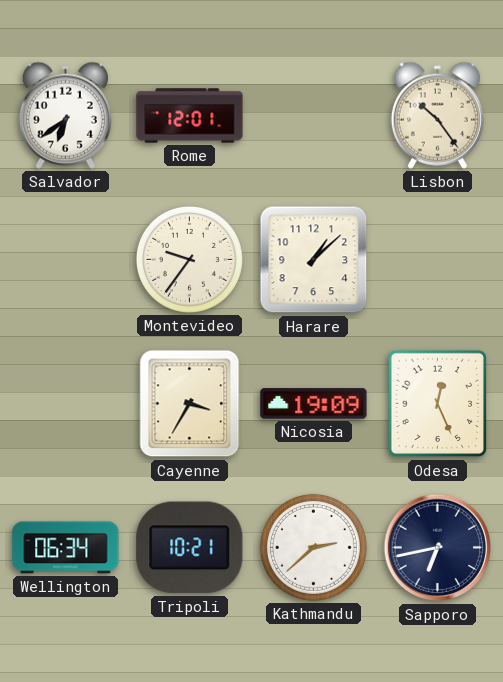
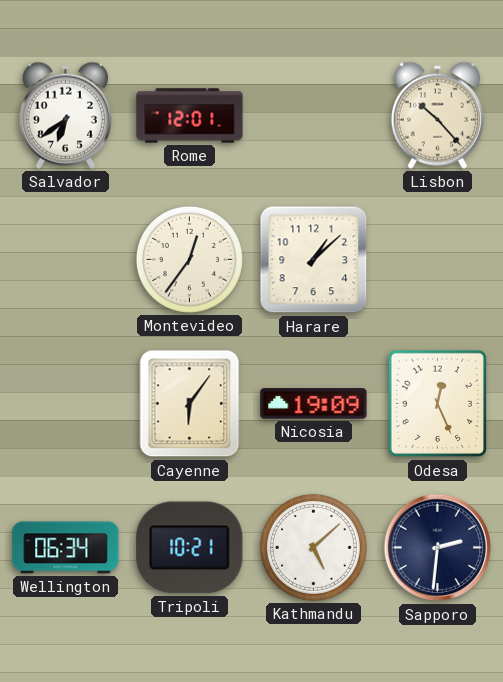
Lisbon: 10:24 -> 10:23
Montevideo: 9:36 -> 12:36
Cayenne: 3:35 -> 6:06
Kathmandu: 2:38 -> 5:08
Sapporo: 6:43 -> 2:31
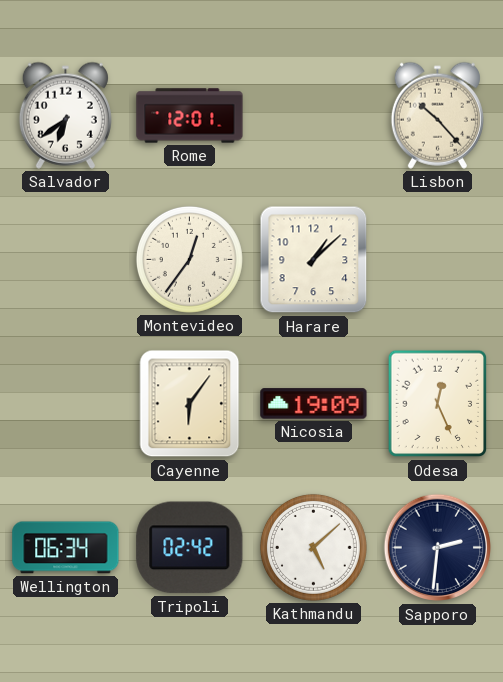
Tripoli: 10:21 -> 02:42
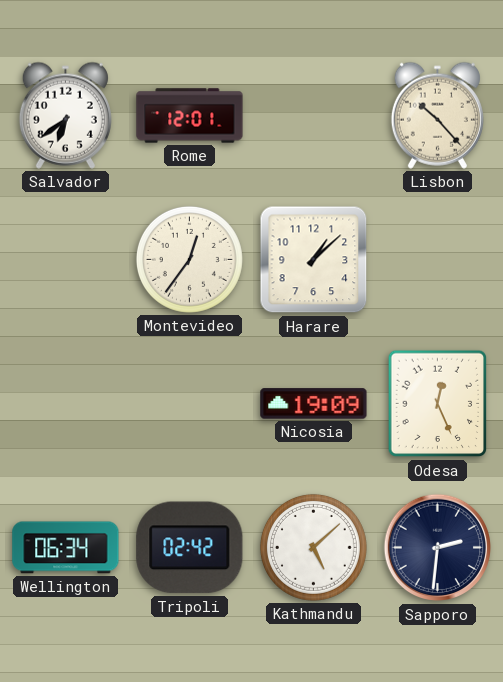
Cayenne: 6:06 -> none
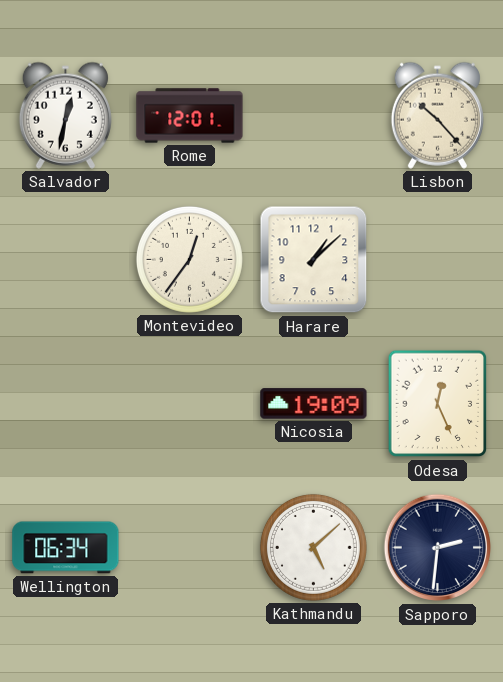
Salvador: 6:39 -> 12:32
Tripoli: 02:42 -> none
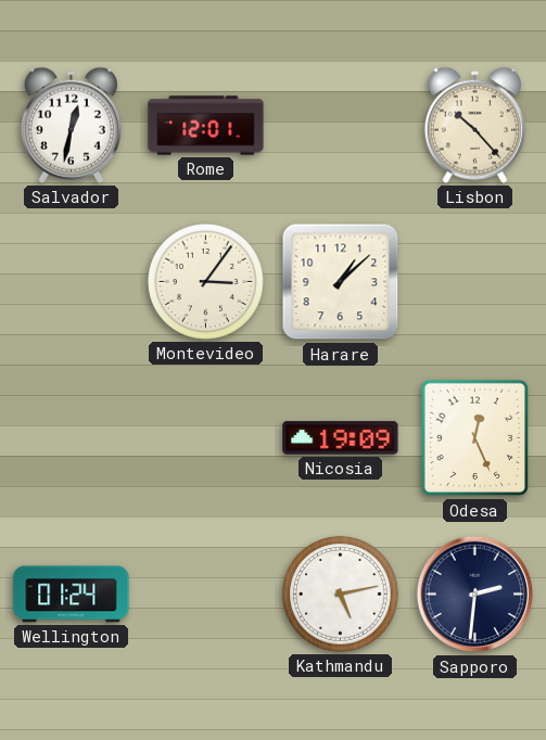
Montevideo: 12:36 -> 3:06
Wellington: 06:34 -> 01:24
Kathmandu: 5:08 -> 5:13
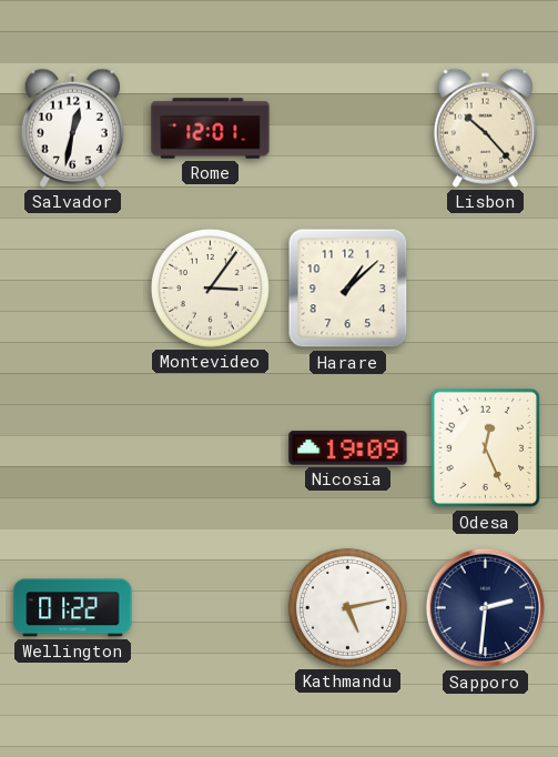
Wellington: 01:24 -> 01:22
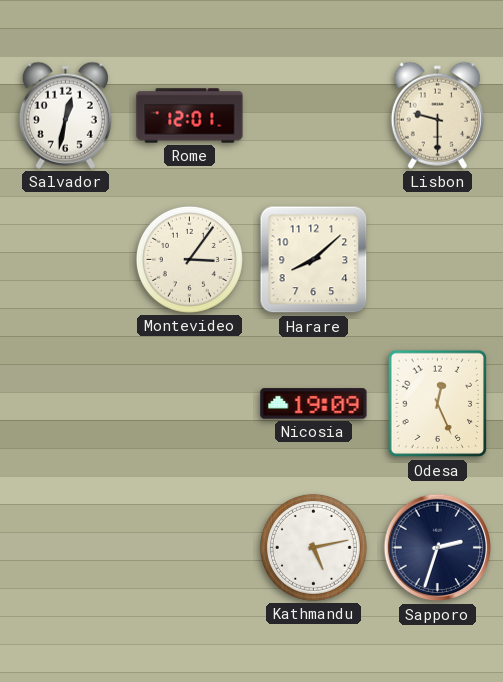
Lisbon: 10:23 -> 9:30
Harare: 1:08 -> 8:08
Wellington: 01:22 -> none
Sapporo: 2:31 -> 2:33
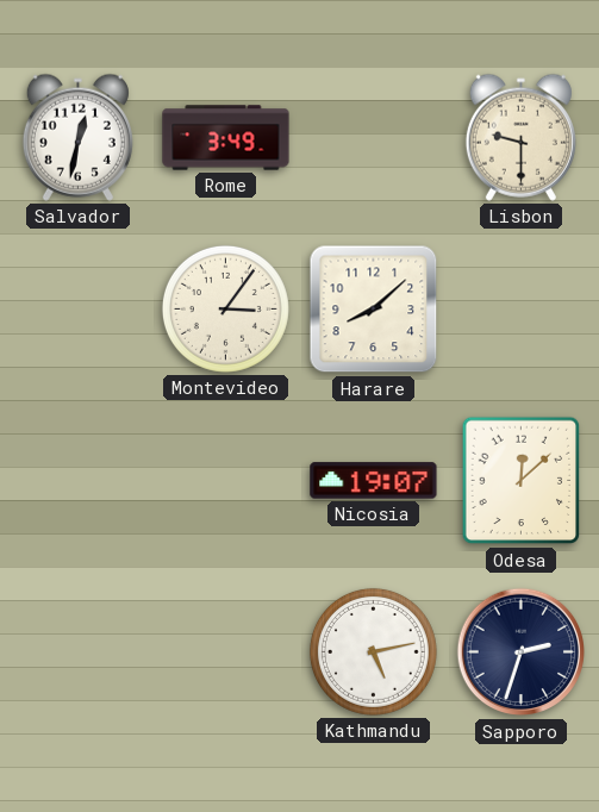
Rome: 12:01 -> 3:49
Nicosia: 19:09 -> 19:07
Odesa: 12:26 -> 12:08
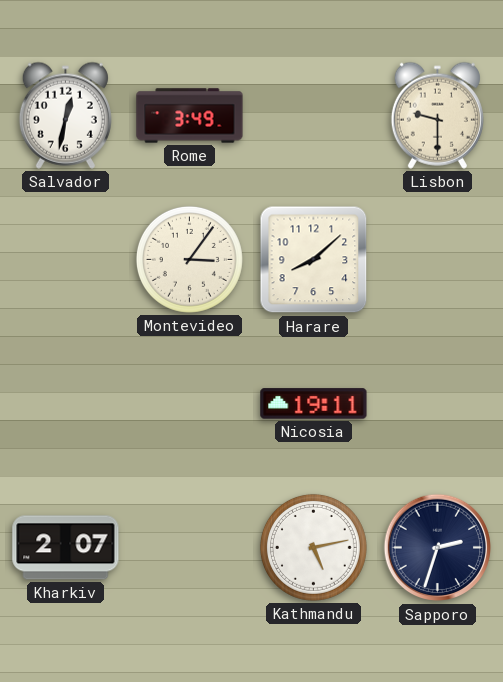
Nicosia: 19:07 -> 19:11
Odesa: 12:08 -> none
Kharkiv: none -> 2:07
